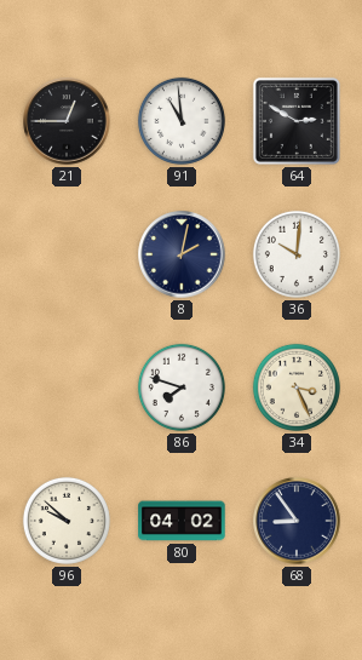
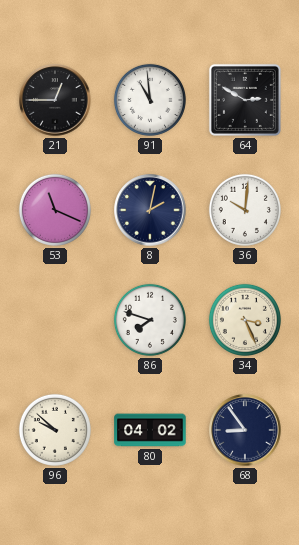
53: none -> 11:19
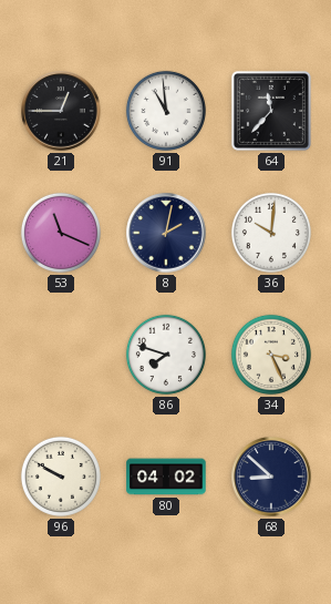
64: 2:50 -> 11:37
96: 9:52 -> 9:50
68: 8:54 -> 8:52
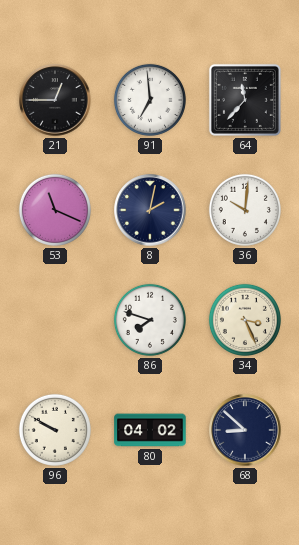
91: 10:59 -> 6:59
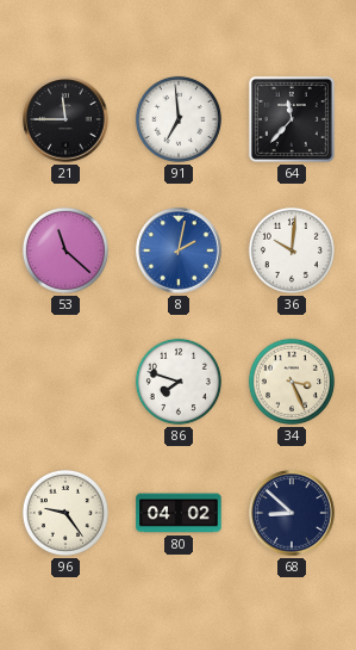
21: 12:45 -> 11:45
53: 11:19 -> 11:22
8 dial: navy -> blue
96: 9:50 -> 9:24
